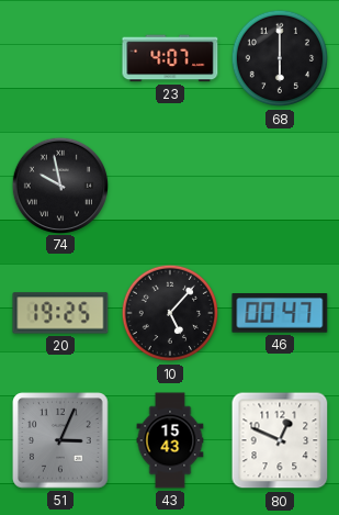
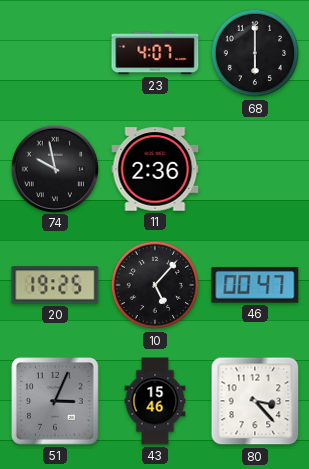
11: none -> 2:36
43: 15:43 -> 15:46
80: 12:49 -> 3:23
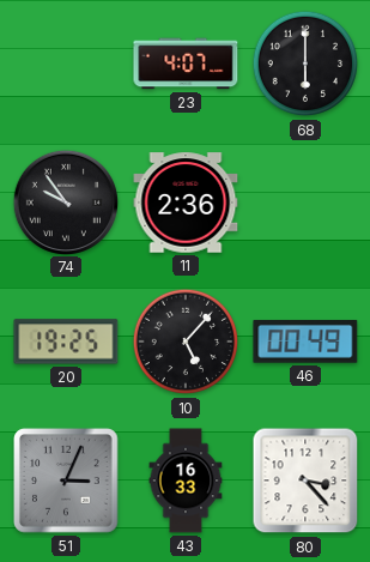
74: 9:58 -> 9:54
46: 00:47 -> 00:49
43: 15:46 -> 16:33
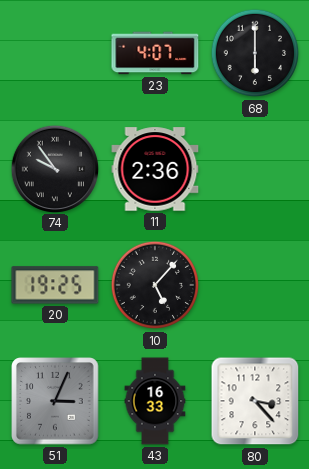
46: 00:49 -> none
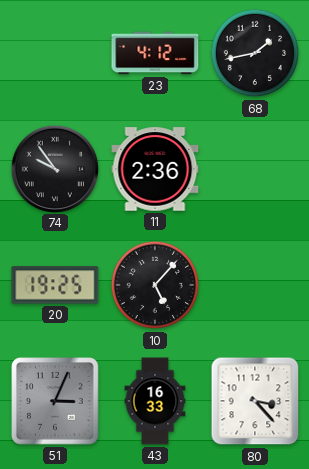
23: 4:07 -> 4:12
68: 6:00 -> 1:43
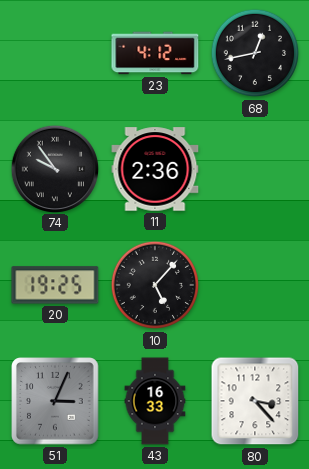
68: 1:43 -> 12:43
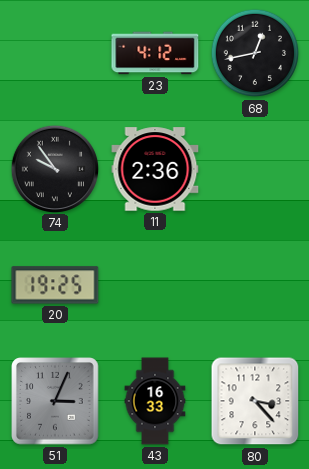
10: 5:07 -> none
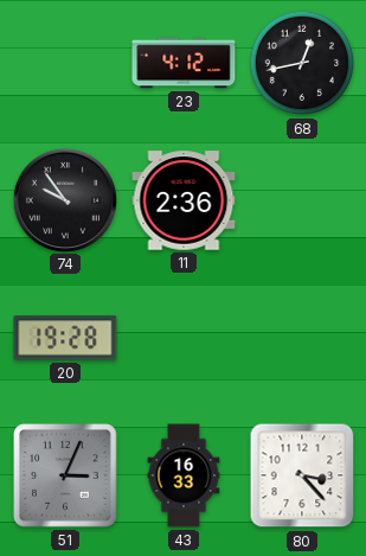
20: 19:25 -> 19:28
